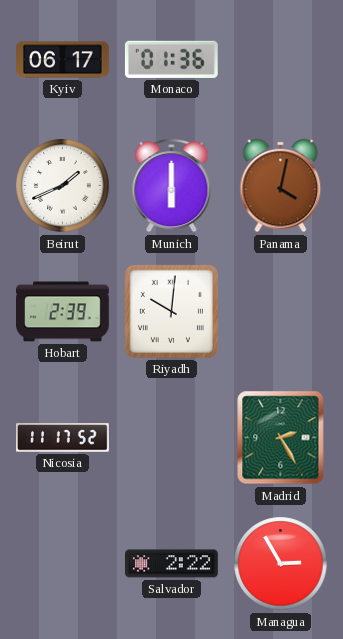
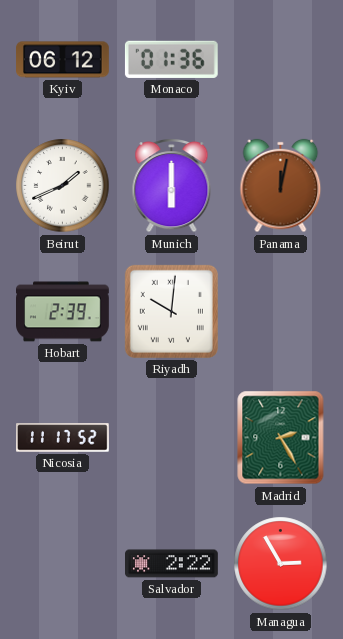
Kyiv: 06:17 -> 06:12
Panama: 4:02 -> 12:02
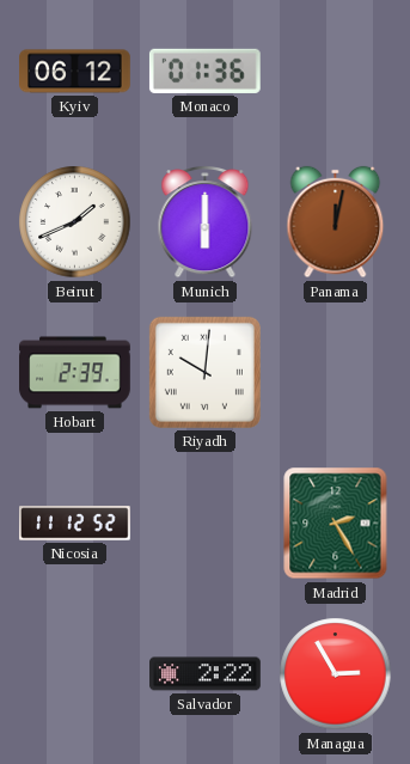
Nicosia: 11:17 -> 11:12
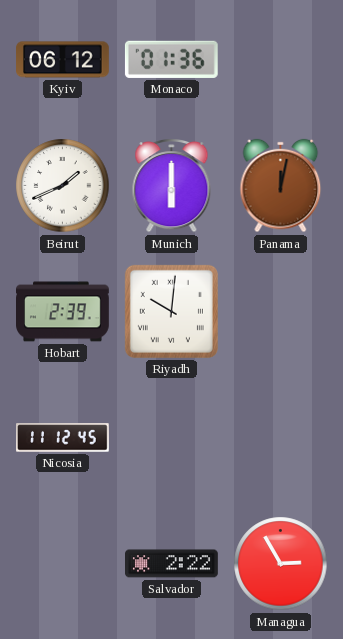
Nicosia: 11:12:52 -> 11:12:45
Madrid: 2:25 -> none
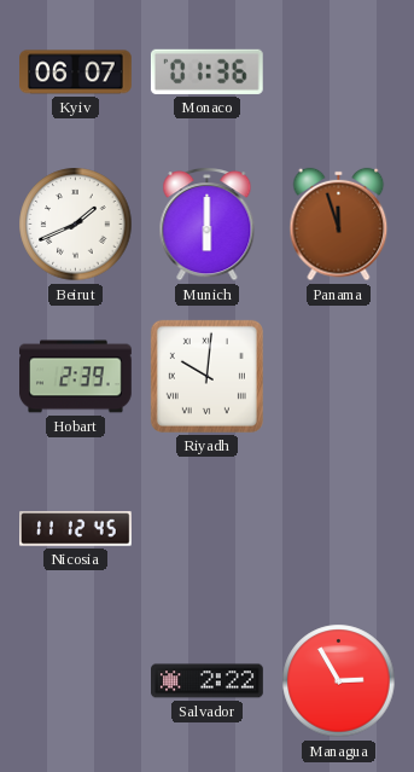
Kyiv: 06:12 -> 06:07
Panama: 12:02 -> 11:57
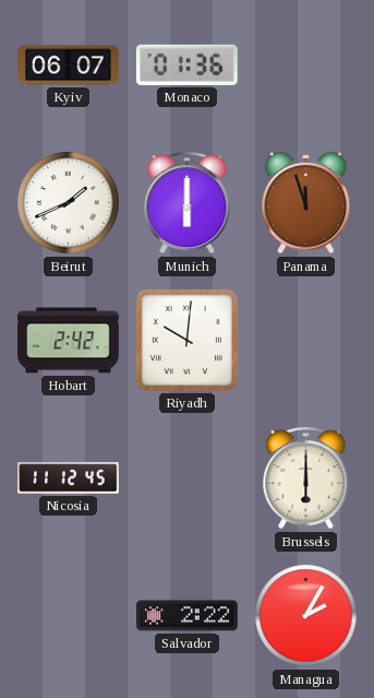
Hobart: 2:39 -> 2:42
Brussels: none -> 6:00
Managua: 2:55 -> 2:05
